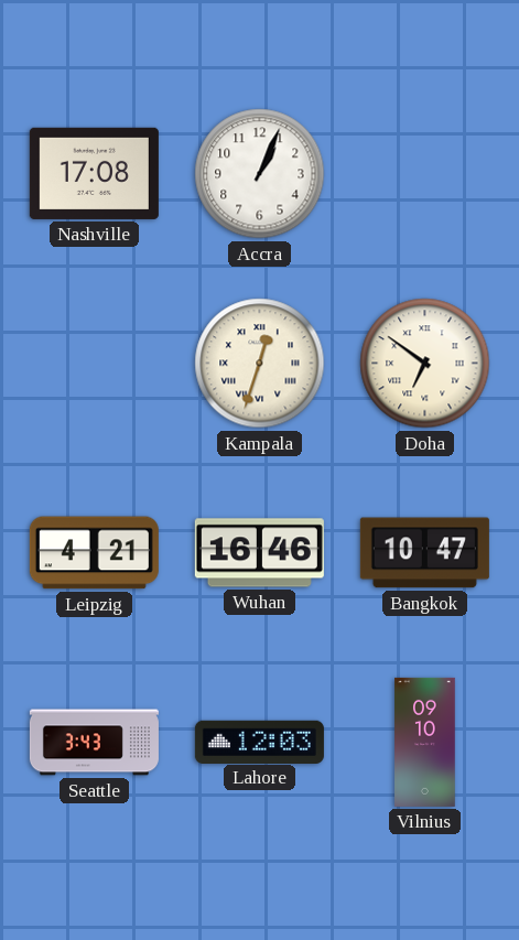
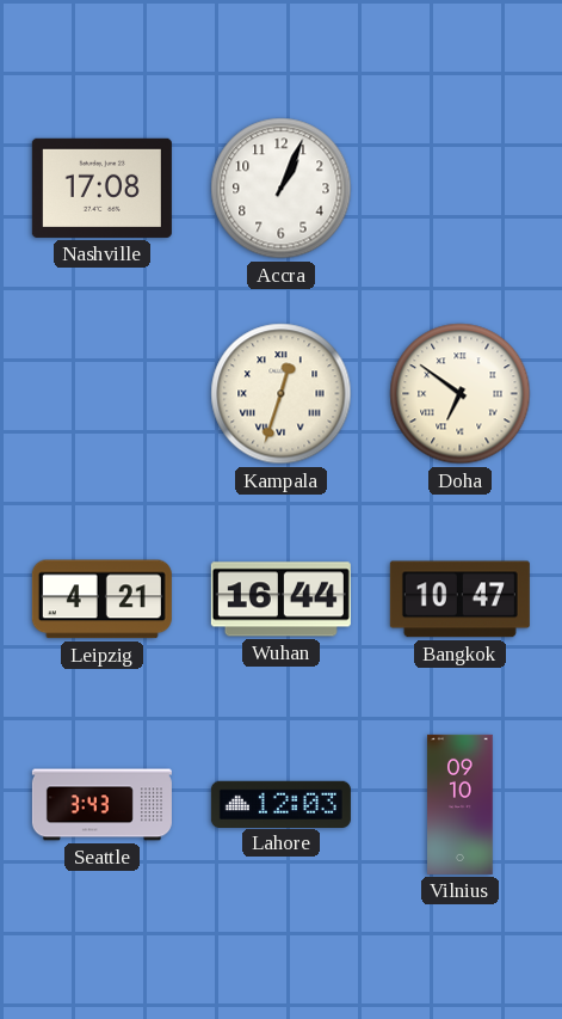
Wuhan: 16:46 -> 16:44
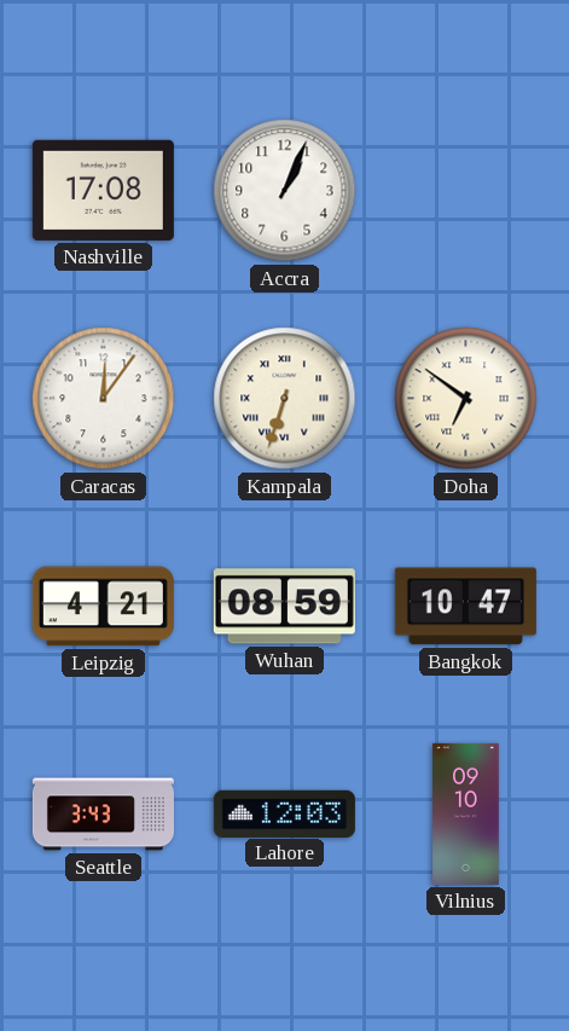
Caracas: none -> 12:06
Kampala: 12:33 -> 6:33
Wuhan: 16:44 -> 08:59
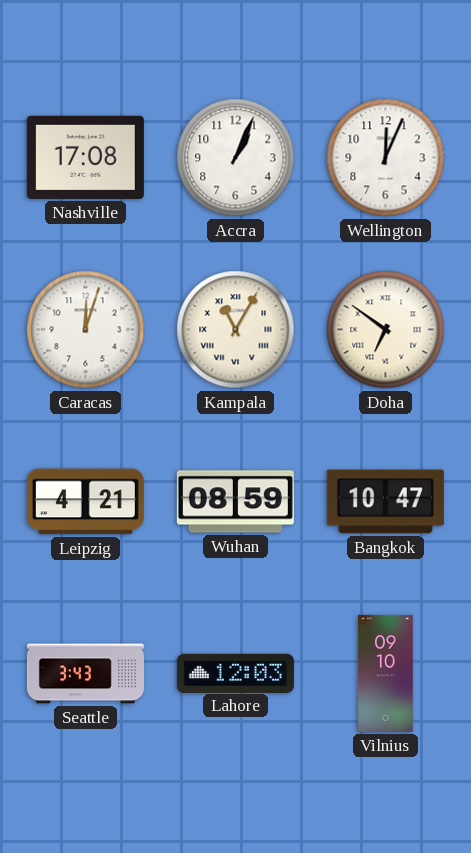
Wellington: none -> 12:04
Caracas: 12:06 -> 12:03
Kampala: 6:33 -> 11:05
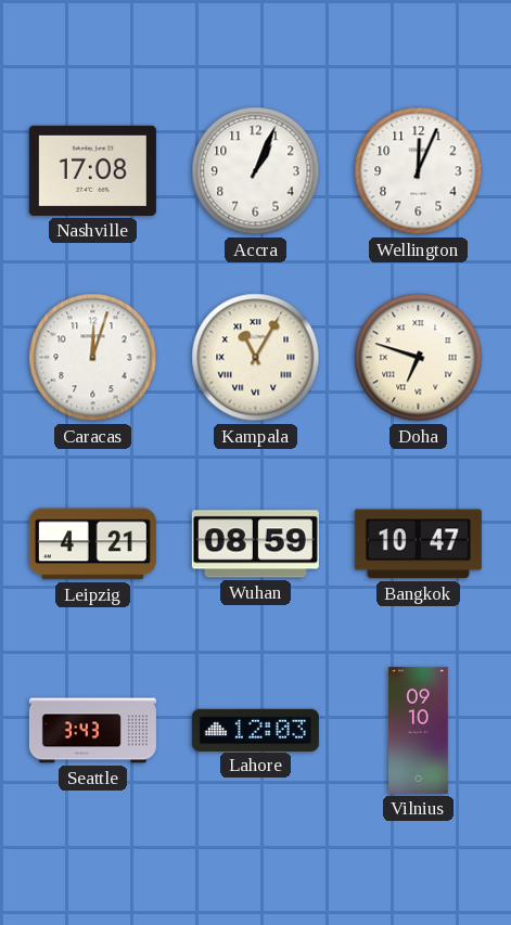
Doha: 6:51 -> 6:48
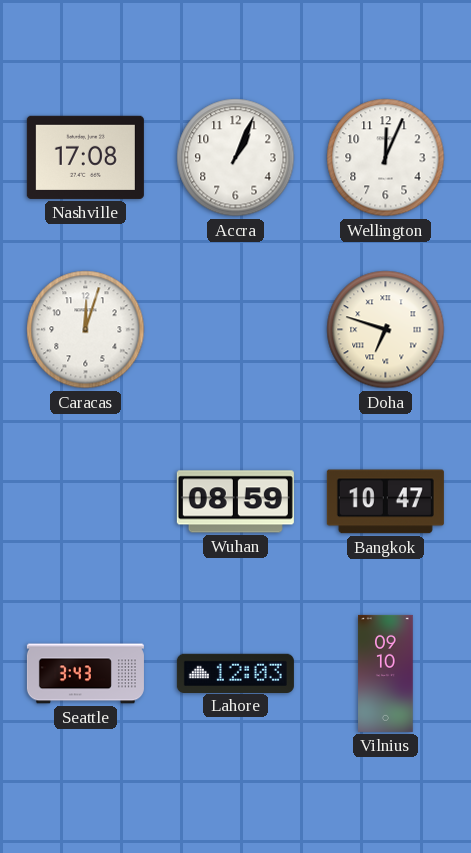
Kampala: 11:05 -> none
Leipzig: 4:21 -> none
